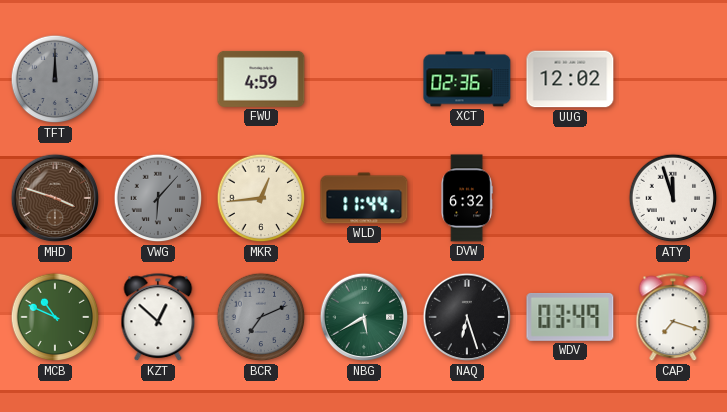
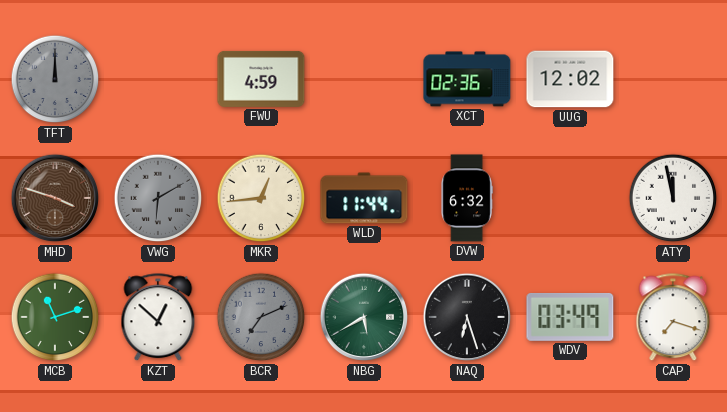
VWG: 6:07 -> 6:10
ATY: 11:57 -> 11:58
MCB: 10:49 -> 11:12
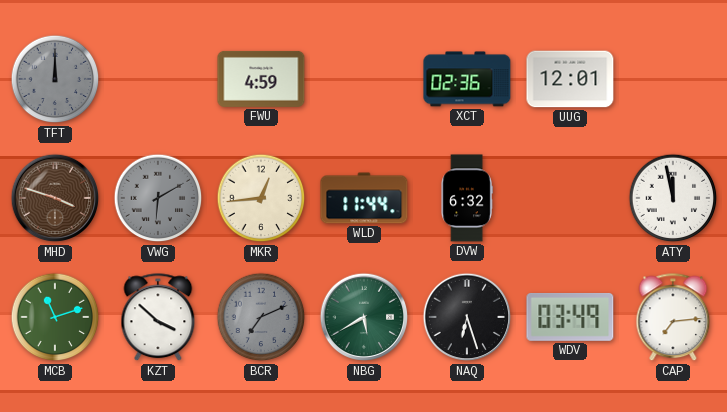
UUG: 12:02 -> 12:01
KZT: 12:52 -> 3:52
CAP: 7:18 -> 7:14
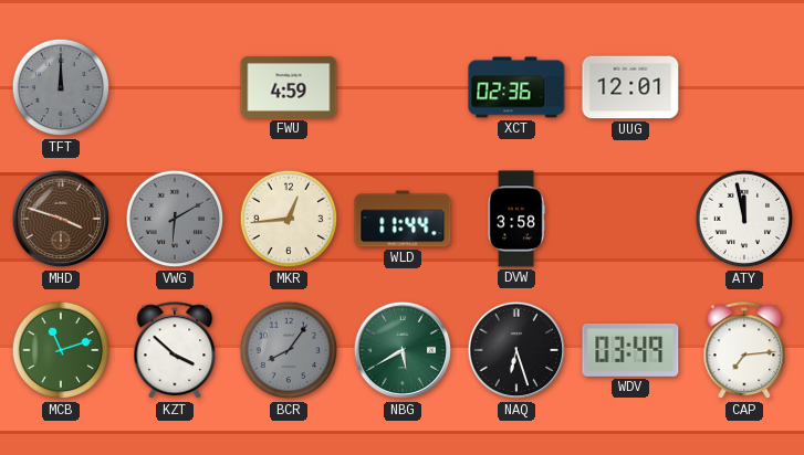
DVW: 6:32 -> 3:58
BCR: 7:11 -> 8:06
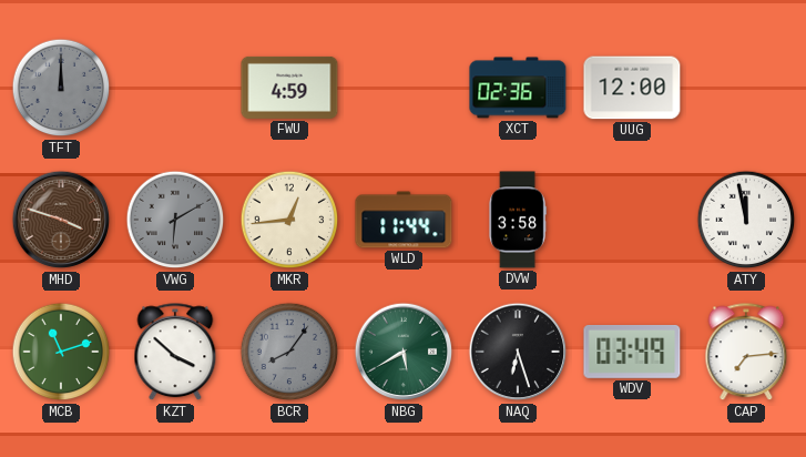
UUG: 12:01 -> 12:00
